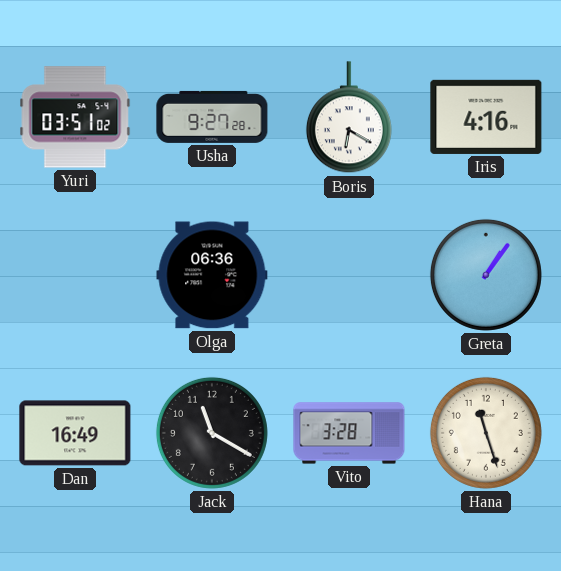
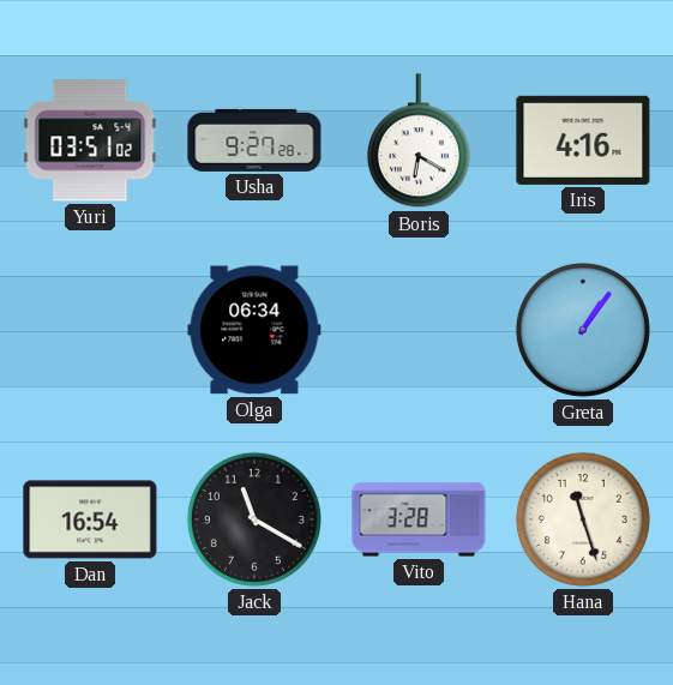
Olga: 06:36 -> 06:34
Dan: 16:49 -> 16:54
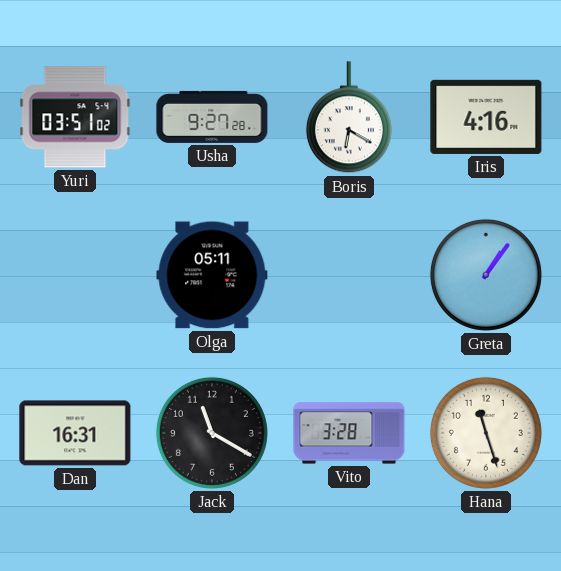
Olga: 06:34 -> 05:11
Dan: 16:54 -> 16:31
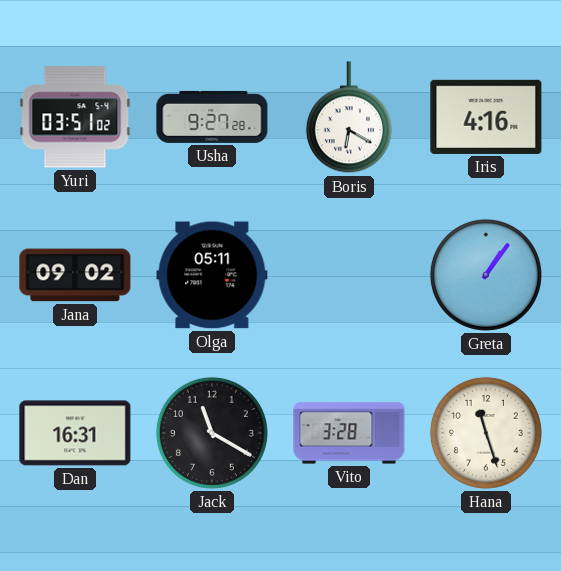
Jana: none -> 09:02
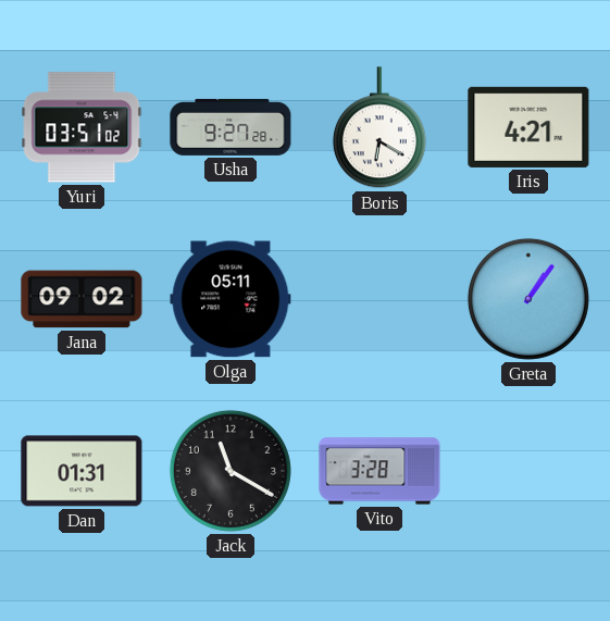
Iris: 4:16 -> 4:21
Dan: 16:31 -> 01:31
Hana: 11:27 -> none
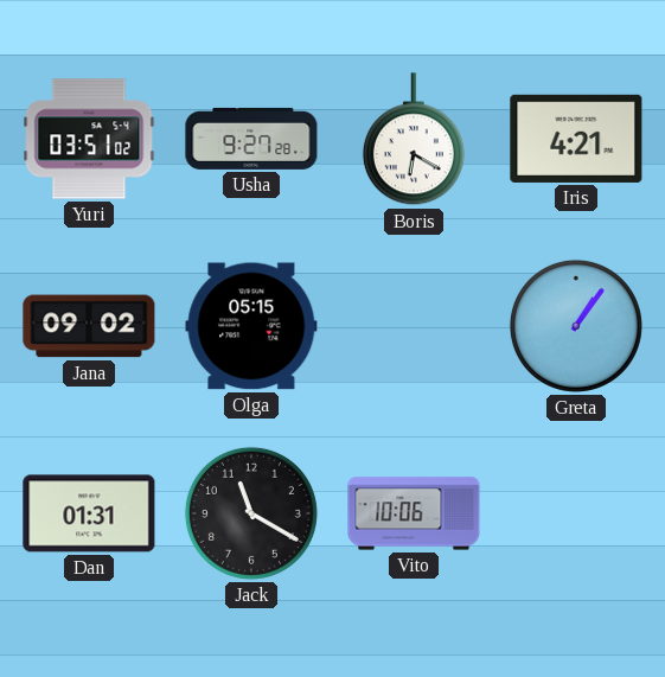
Olga: 05:11 -> 05:15
Vito: 3:28 -> 10:06
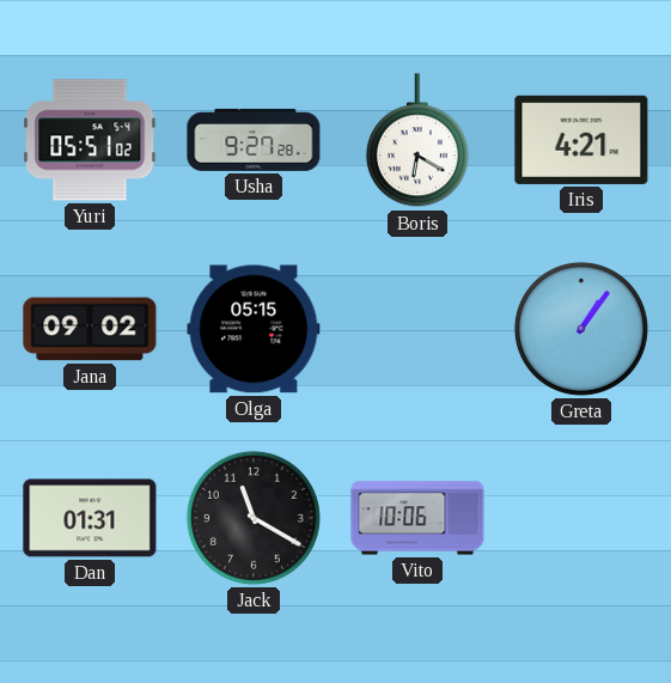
Yuri: 03:51 -> 05:51
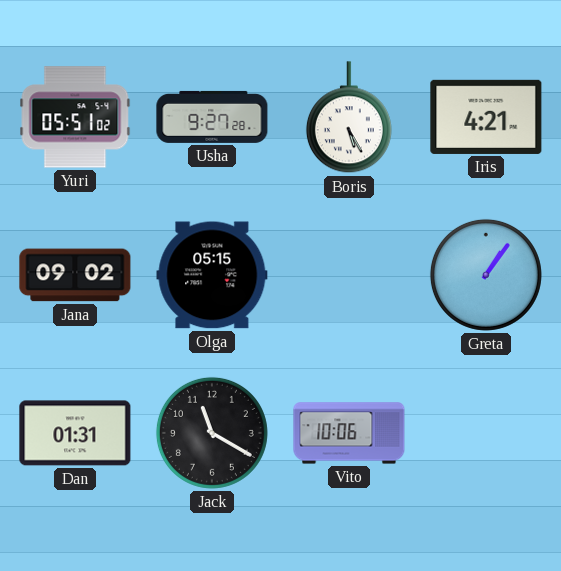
Boris: 6:20 -> 5:25
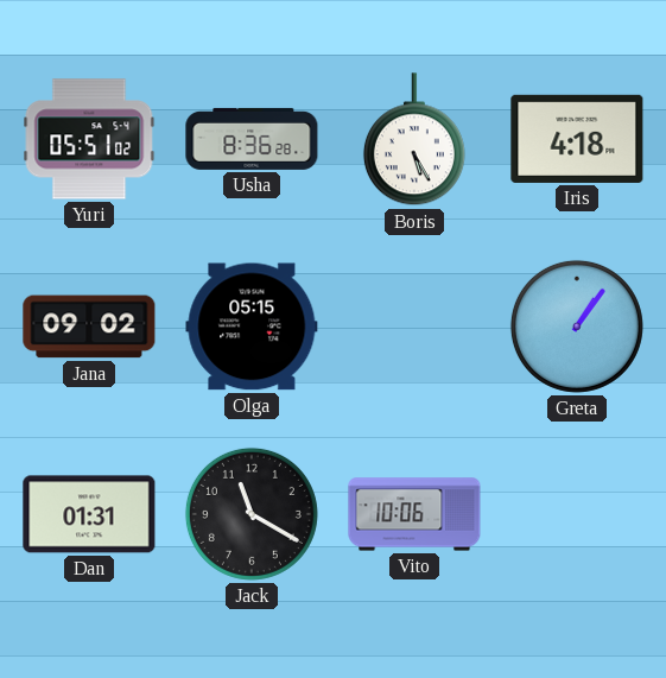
Usha: 9:27 -> 8:36
Iris: 4:21 -> 4:18
